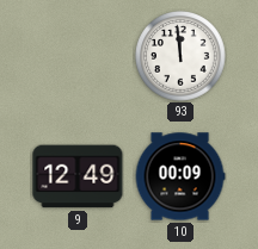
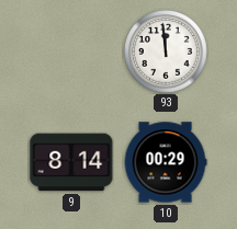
9: 12:49 -> 8:14
10: 00:09 -> 00:29
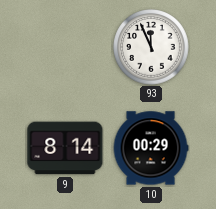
93: 11:59 -> 11:56
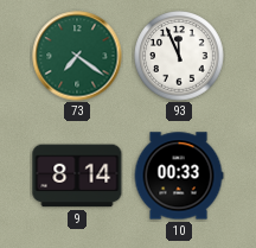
73: none -> 7:21
10: 00:29 -> 00:33
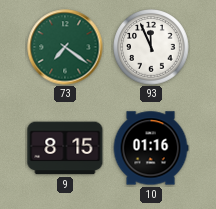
9: 8:14 -> 8:15
10: 00:33 -> 01:16
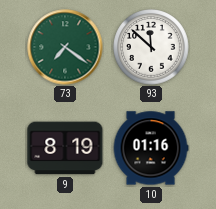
93: 11:56 -> 11:52
9: 8:15 -> 8:19
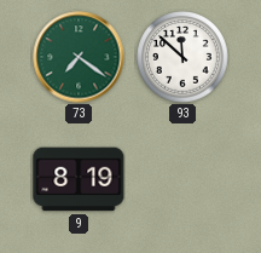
10: 01:16 -> none
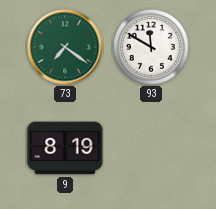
93: 11:52 -> 11:50
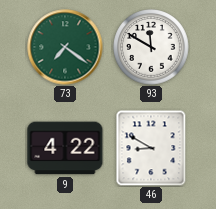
9: 8:19 -> 4:22
46: none -> 8:50
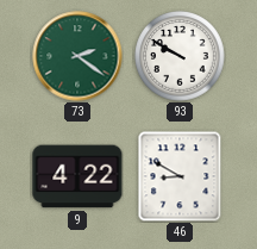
73: 7:21 -> 2:21
93: 11:50 -> 9:50
